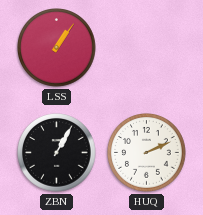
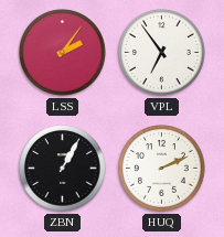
LSS: 1:06 -> 2:06
VPL: none -> 6:54
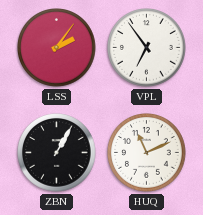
HUQ: 2:11 -> 11:11
